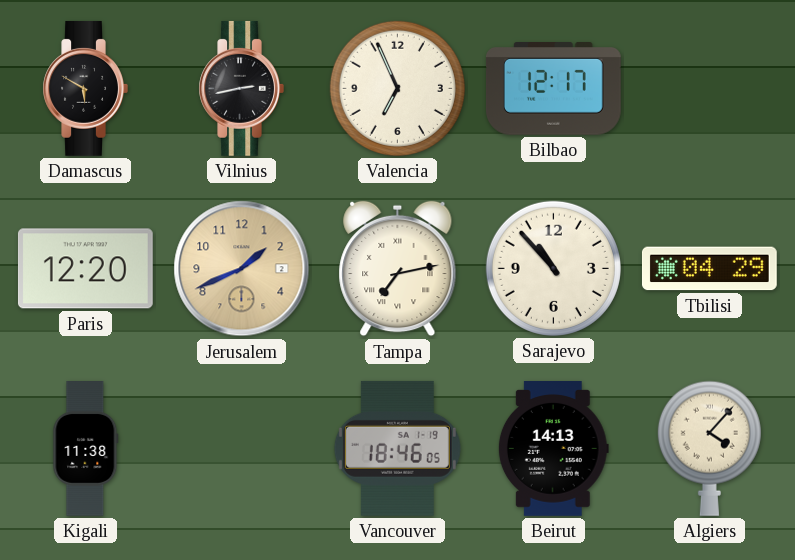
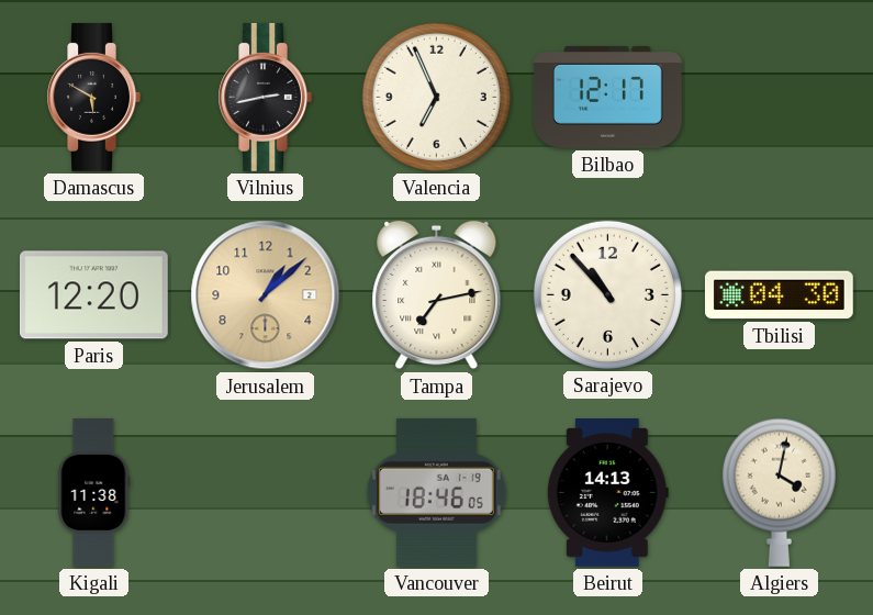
Jerusalem: 1:41 -> 1:08
Tbilisi: 04:29 -> 04:30
Algiers: 4:07 -> 4:02
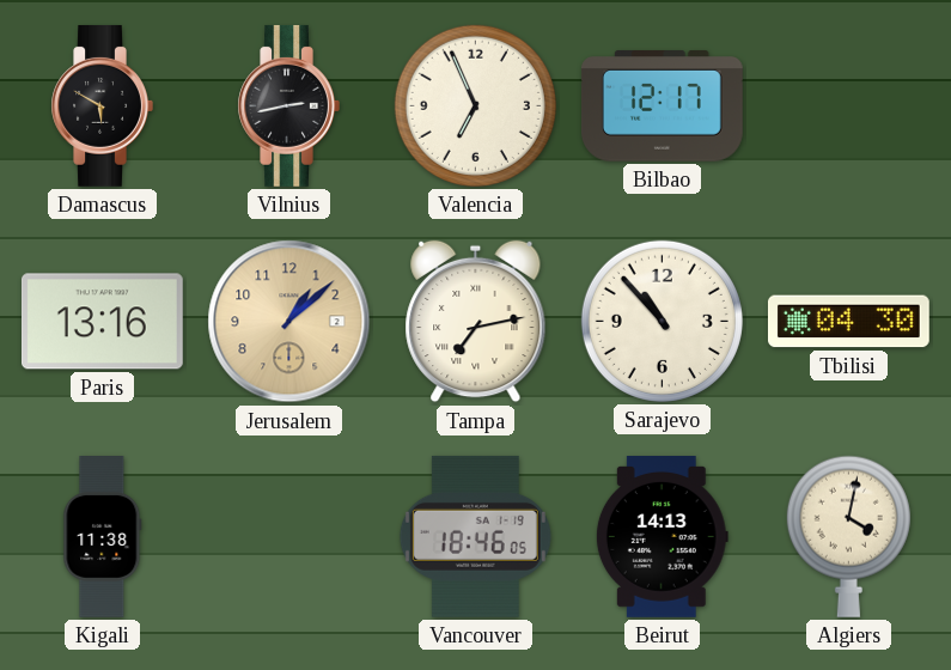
Paris: 12:20 -> 13:16
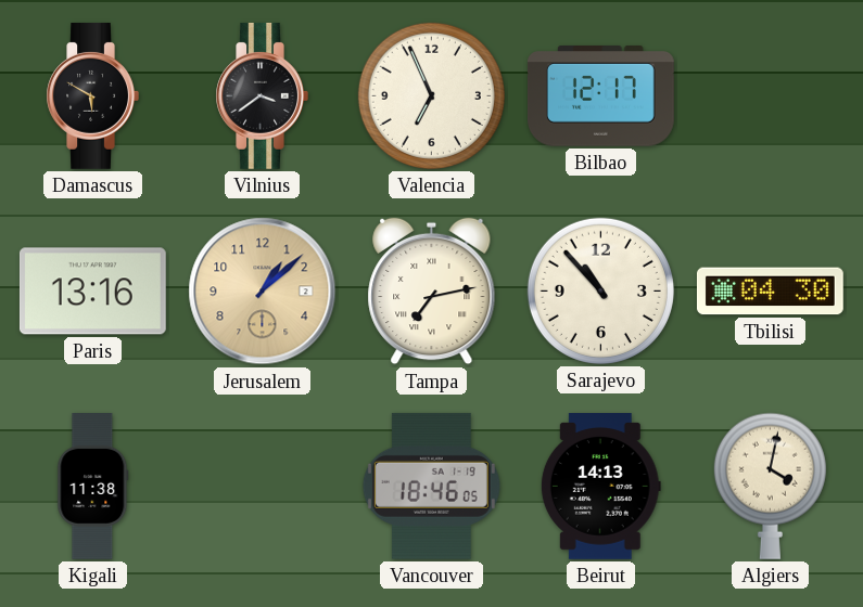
Vilnius: 2:43 -> 3:39
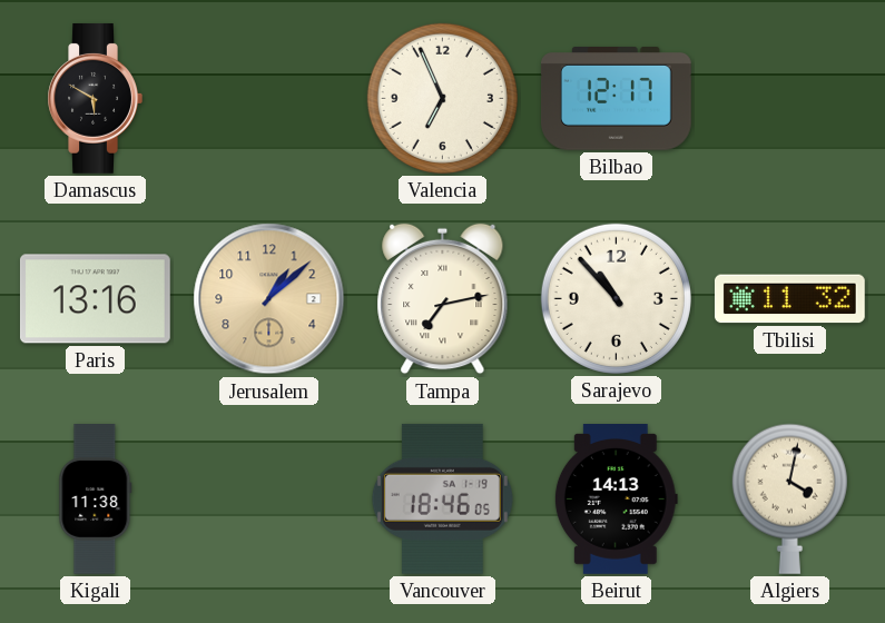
Vilnius: 3:39 -> none
Tbilisi: 04:30 -> 11:32
